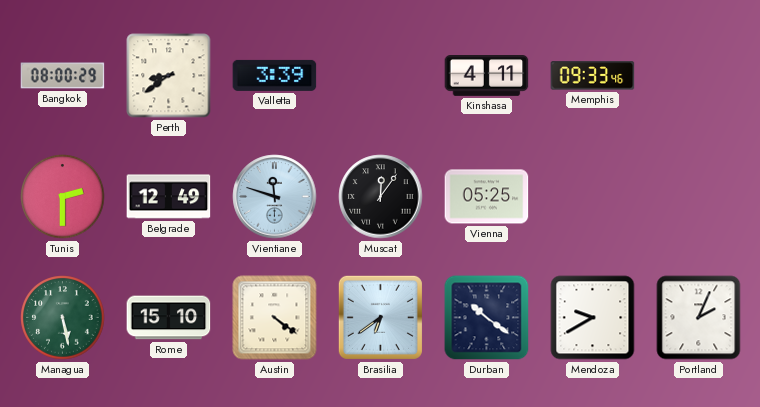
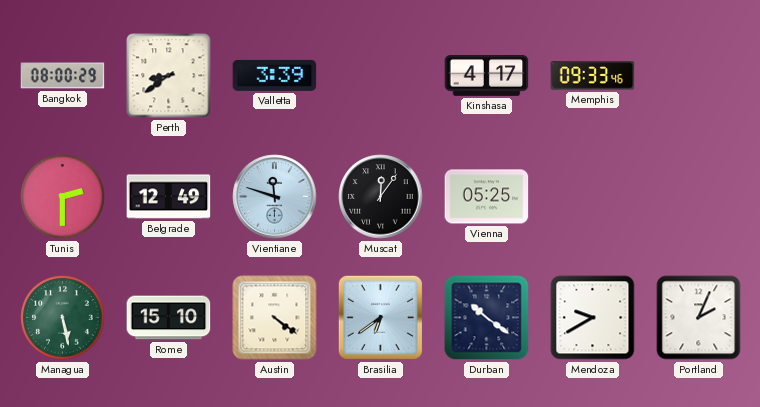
Kinshasa: 4:11 -> 4:17
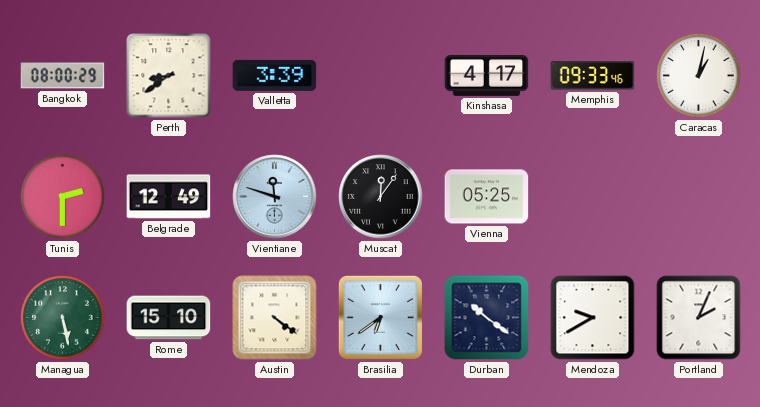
Caracas: none -> 1:02
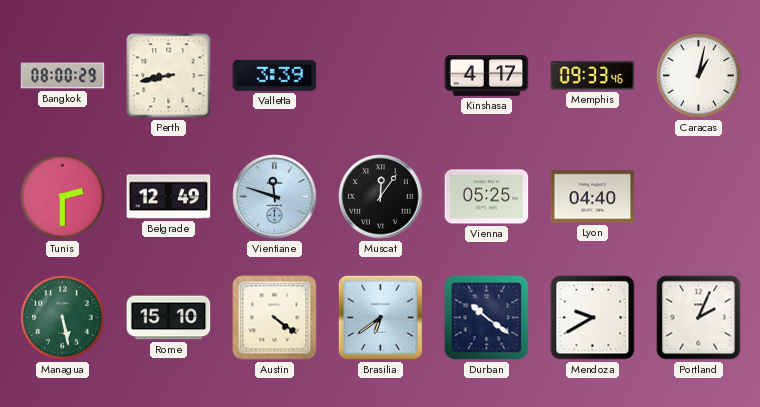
Perth: 8:39 -> 8:43
Lyon: none -> 04:40
